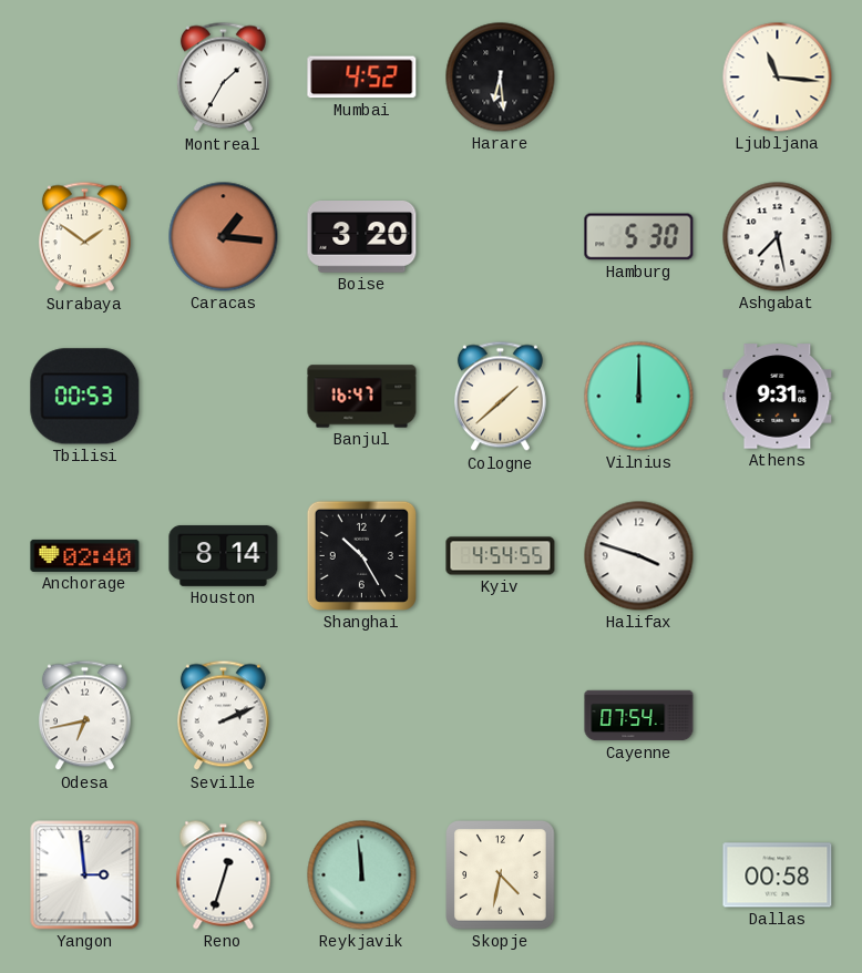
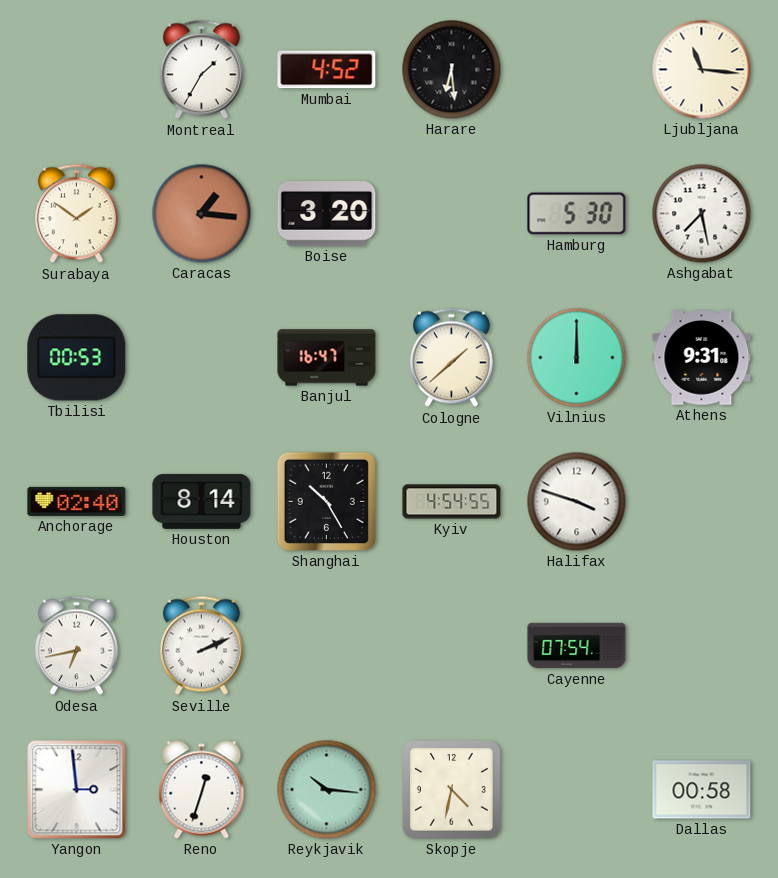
Reykjavik: 11:59 -> 10:16
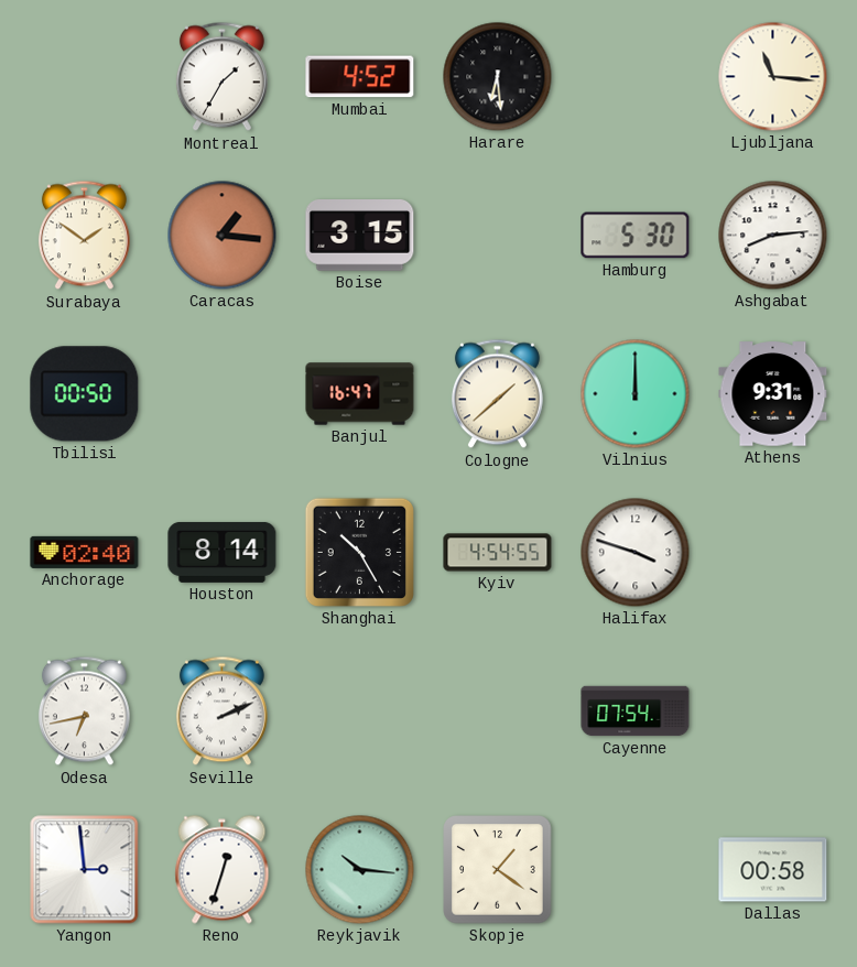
Boise: 3:20 -> 3:15
Ashgabat: 7:28 -> 8:14
Tbilisi: 00:53 -> 00:50
Skopje: 4:32 -> 1:21
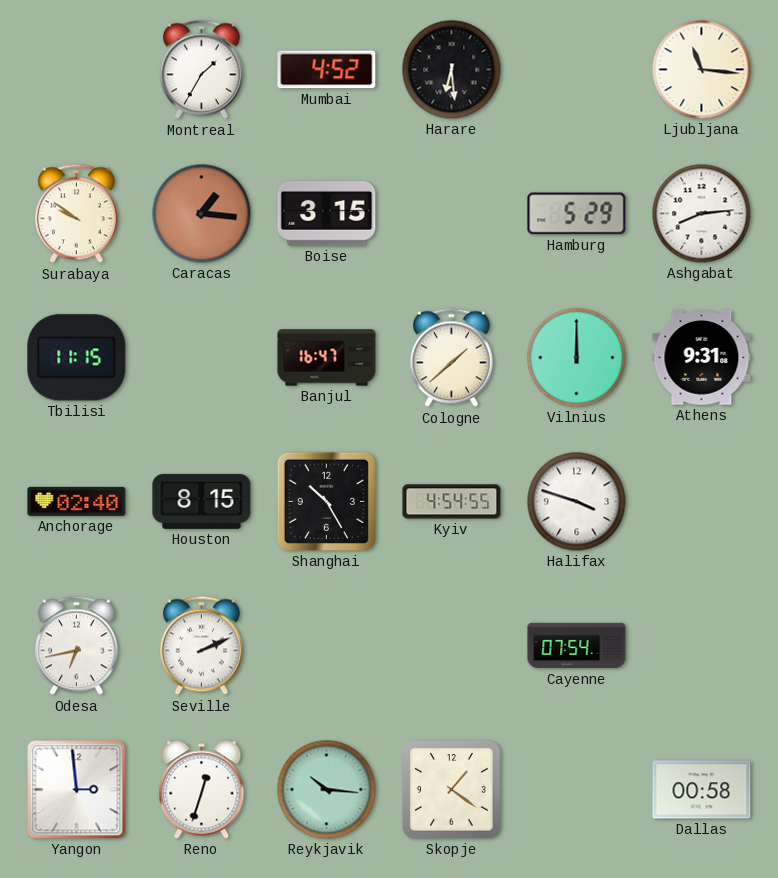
Surabaya: 1:51 -> 9:51
Hamburg: 5:30 -> 5:29
Tbilisi: 00:50 -> 11:15
Houston: 8:14 -> 8:15
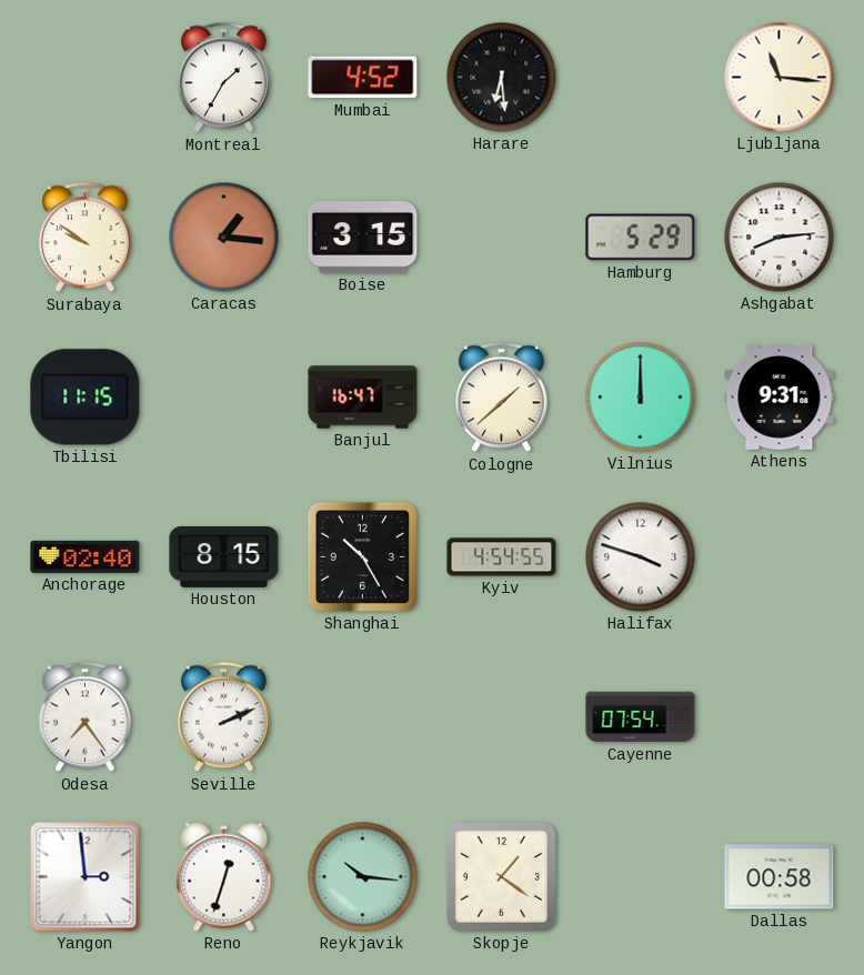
Odesa: 6:43 -> 7:24
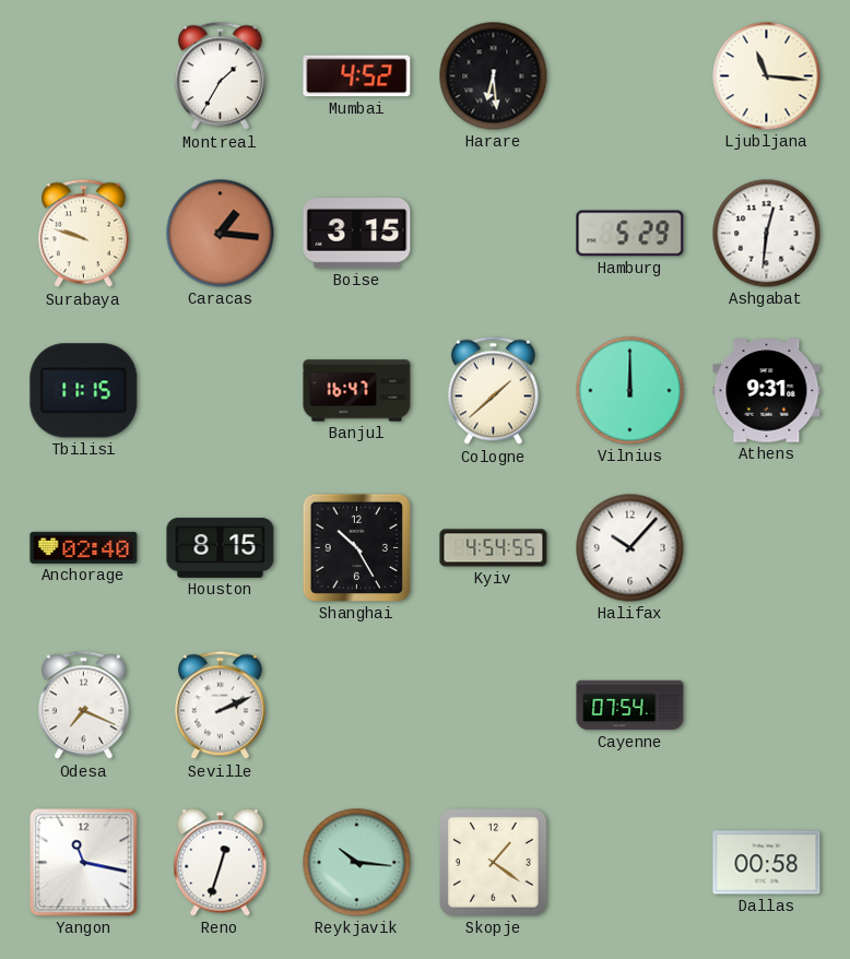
Surabaya: 9:51 -> 9:48
Ashgabat: 8:14 -> 12:31
Halifax: 3:48 -> 10:07
Odesa: 7:24 -> 7:19
Yangon: 2:59 -> 11:17
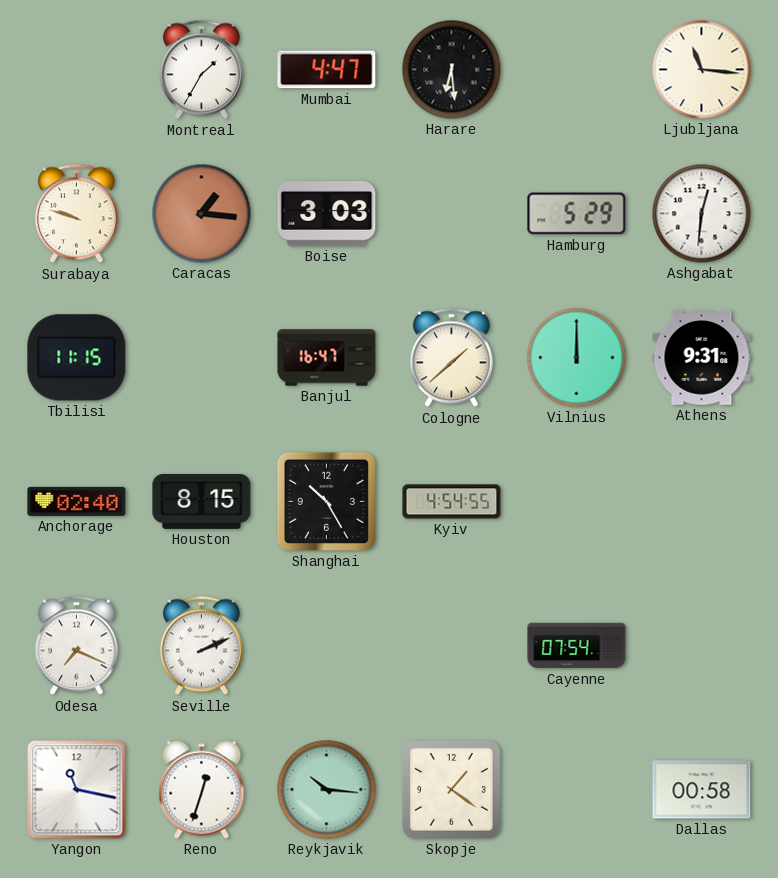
Mumbai: 4:52 -> 4:47
Boise: 3:15 -> 3:03
Halifax: 10:07 -> none
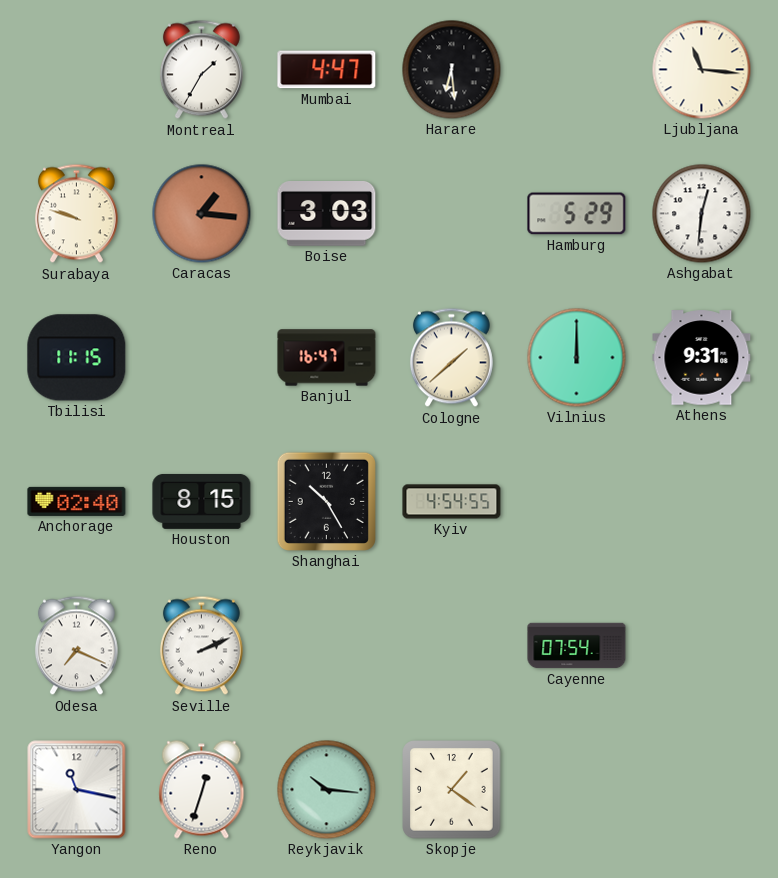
Dallas: 00:58 -> none
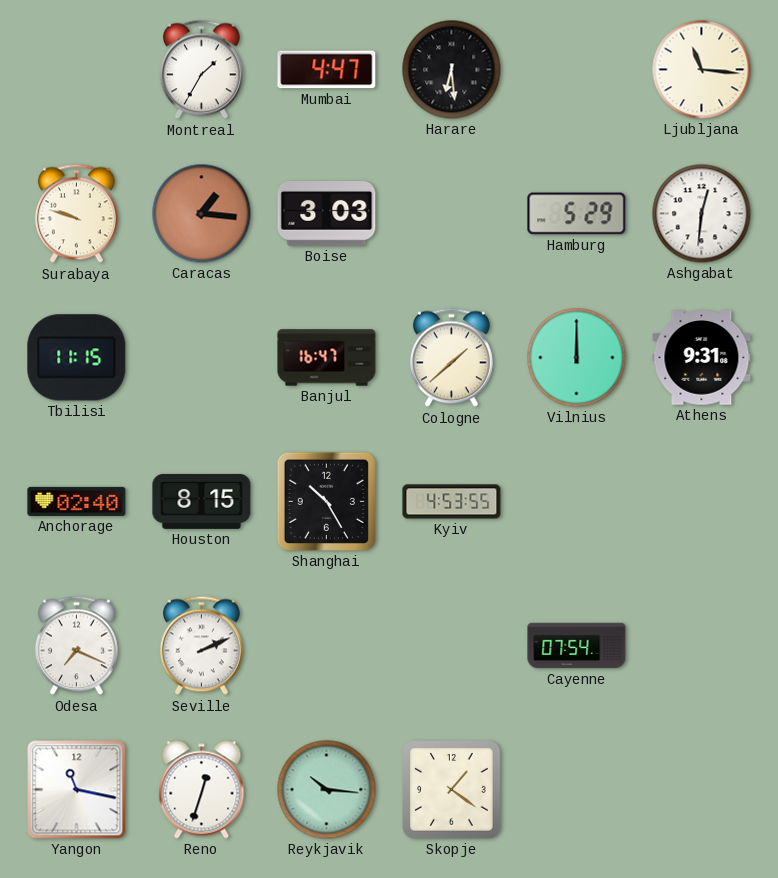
Kyiv: 4:54 -> 4:53
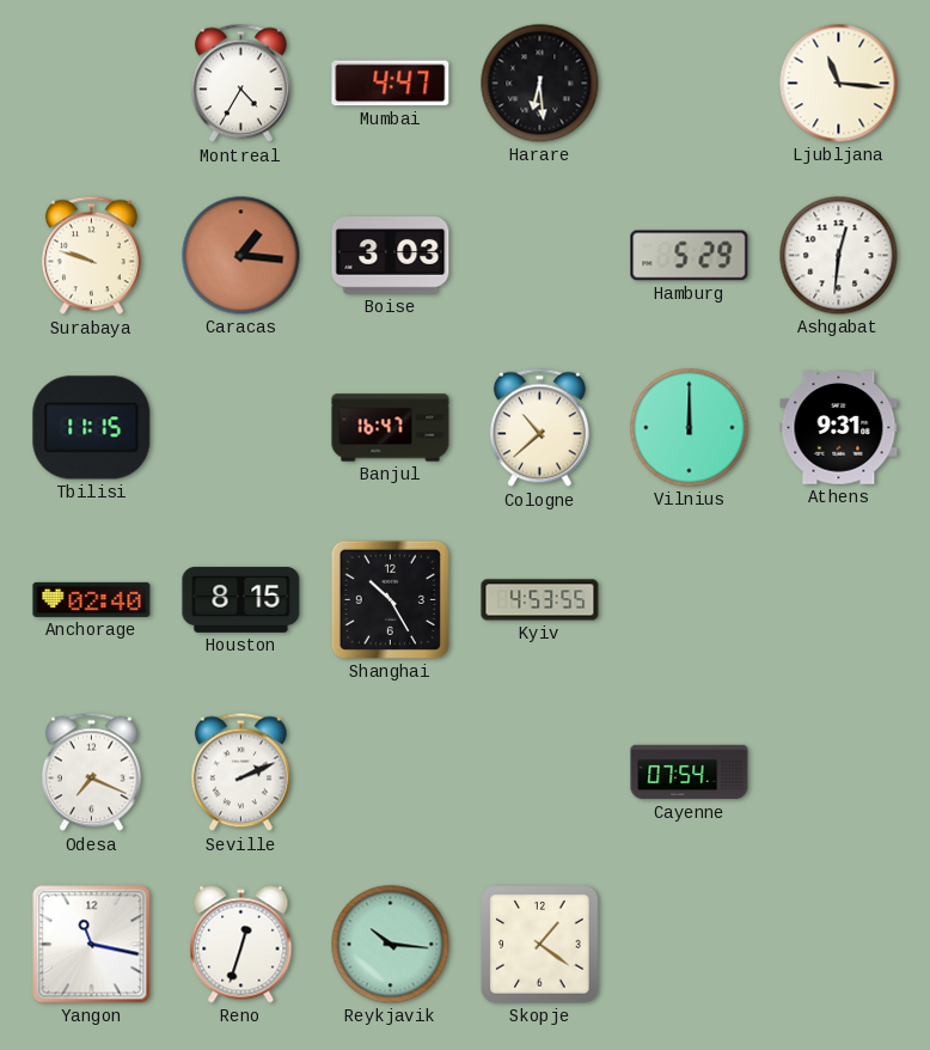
Montreal: 1:35 -> 4:35
Cologne: 1:38 -> 10:38
